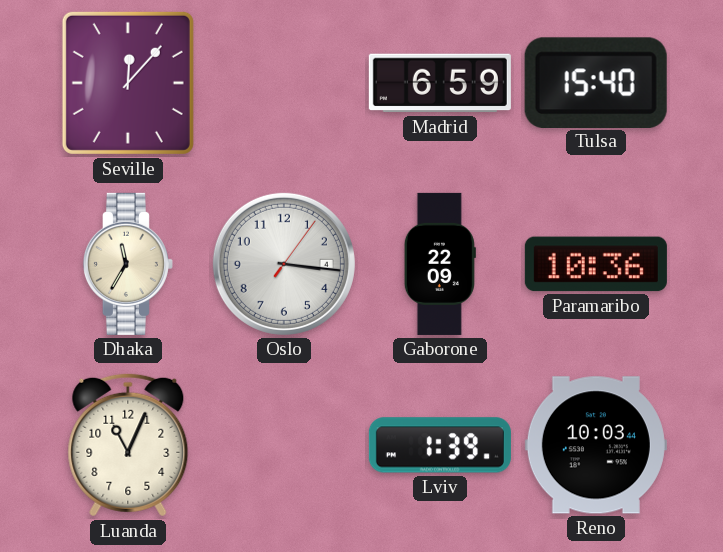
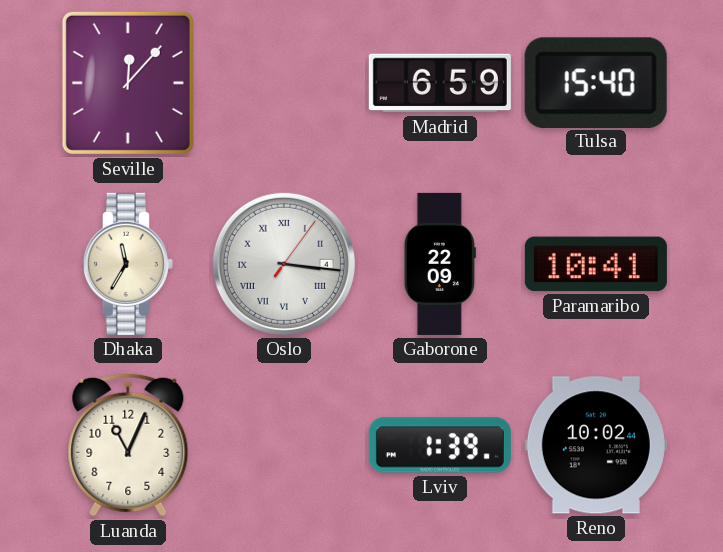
Oslo numerals: Arabic -> Roman
Paramaribo: 10:36 -> 10:41
Reno: 10:03 -> 10:02
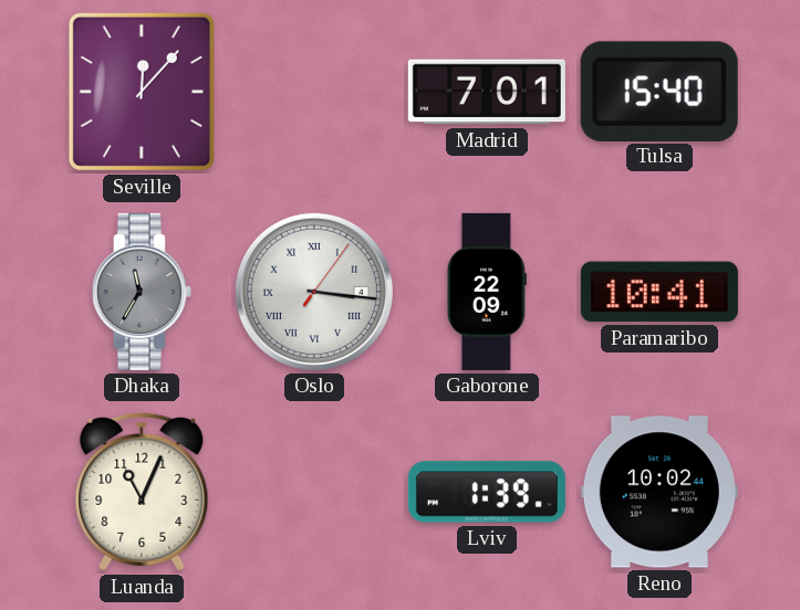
Madrid: 6:59 -> 7:01
Dhaka dial: cream -> grey
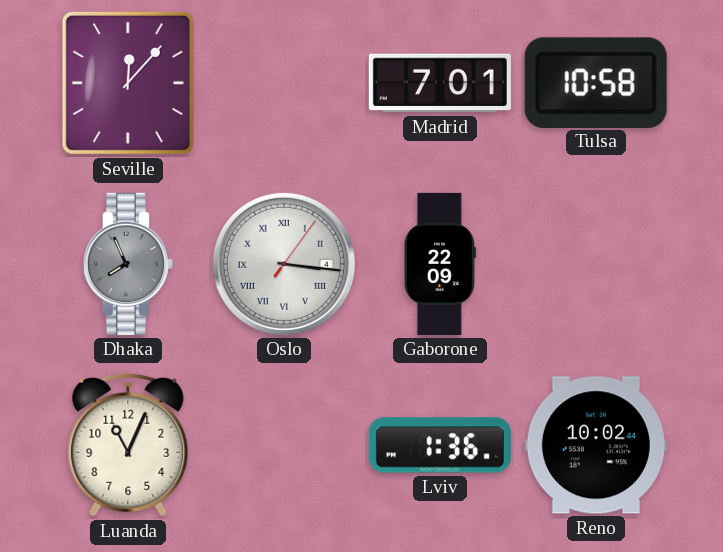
Tulsa: 15:40 -> 10:58
Dhaka: 11:35 -> 7:56
Paramaribo: 10:41 -> none
Lviv: 1:39 -> 1:36
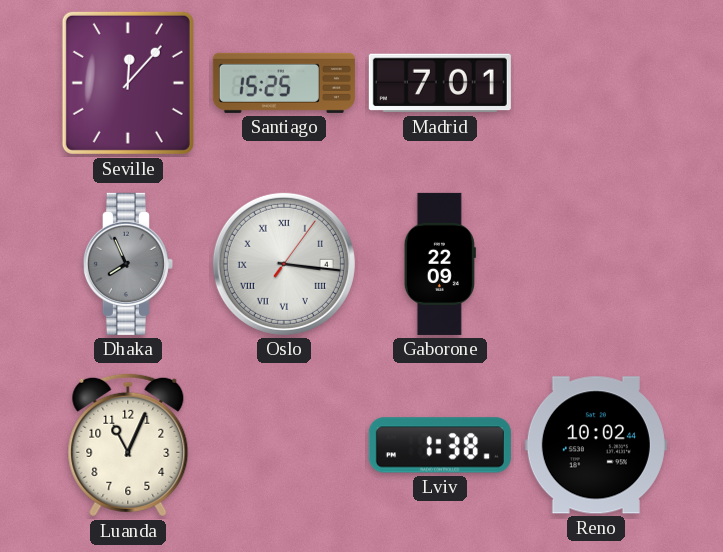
Santiago: none -> 15:25
Tulsa: 10:58 -> none
Lviv: 1:36 -> 1:38
